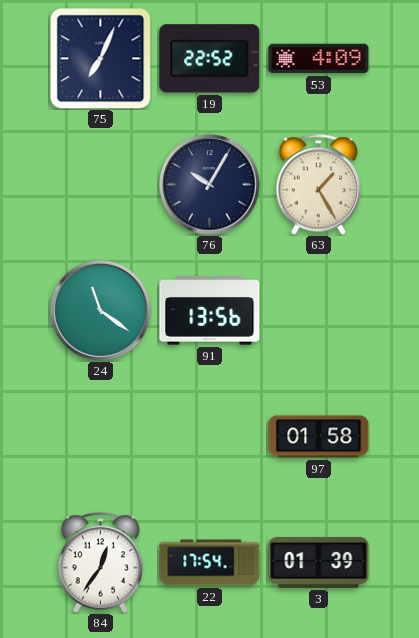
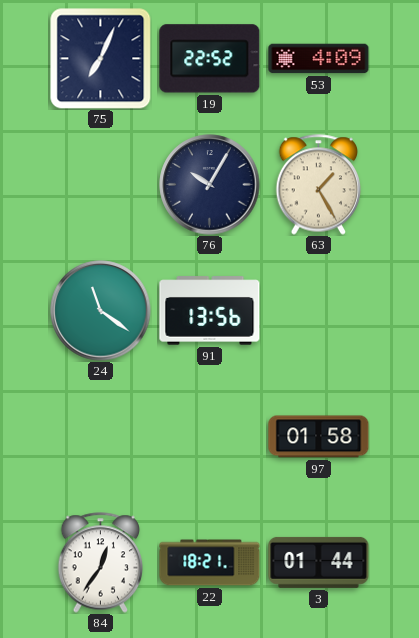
22: 17:54 -> 18:21
3: 01:39 -> 01:44
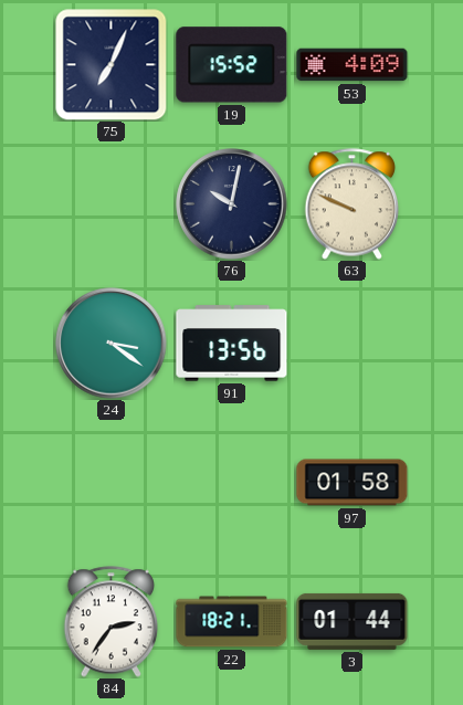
19: 22:52 -> 15:52
76: 10:05 -> 10:02
63: 1:25 -> 9:49
24: 11:21 -> 3:21
84: 12:36 -> 2:36
